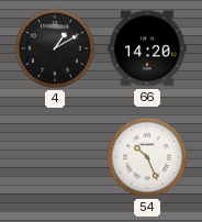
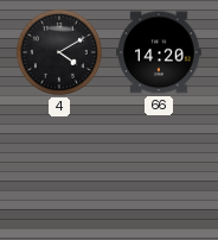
4: 1:10 -> 4:10
54: 10:26 -> none
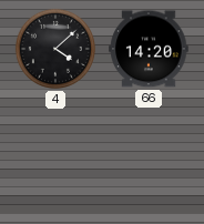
4: 4:10 -> 4:08
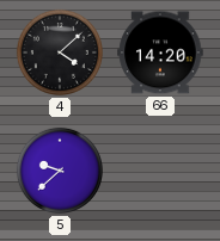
5: none -> 9:38
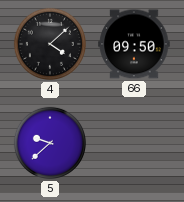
66: 14:20 -> 09:50
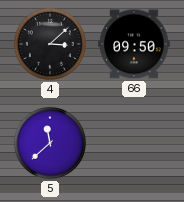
4: 4:08 -> 3:08
5: 9:38 -> 11:38
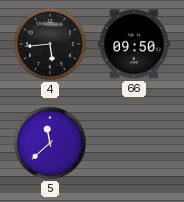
4: 3:08 -> 5:44
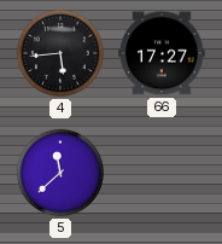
66: 09:50 -> 17:27
